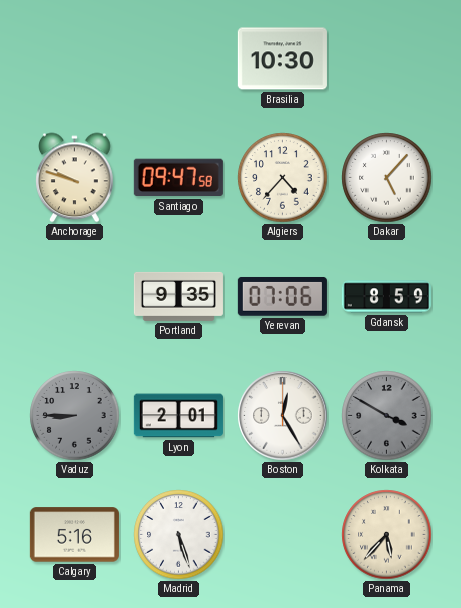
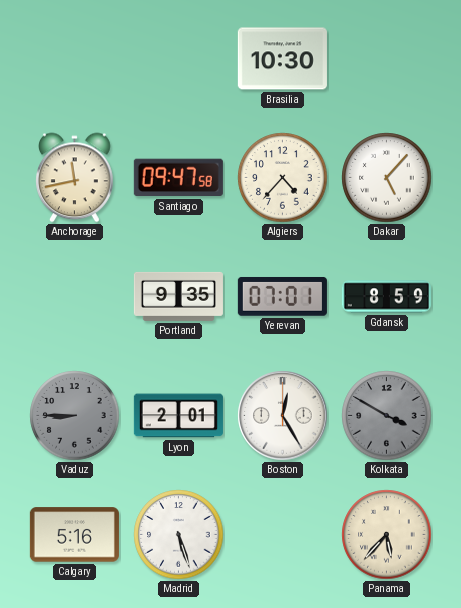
Anchorage: 9:48 -> 11:43
Yerevan: 07:06 -> 07:01
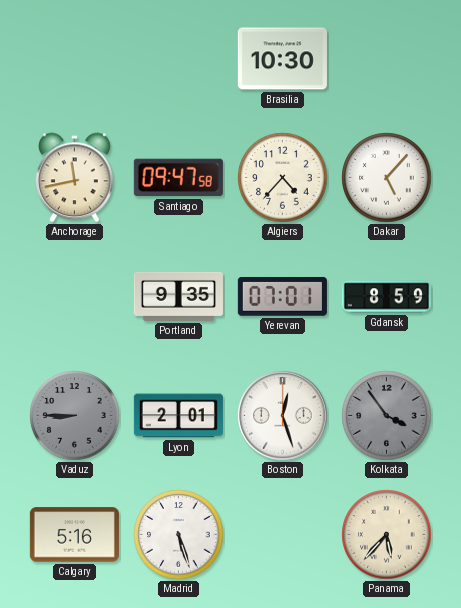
Boston: 12:25 -> 12:27
Kolkata: 3:50 -> 3:54
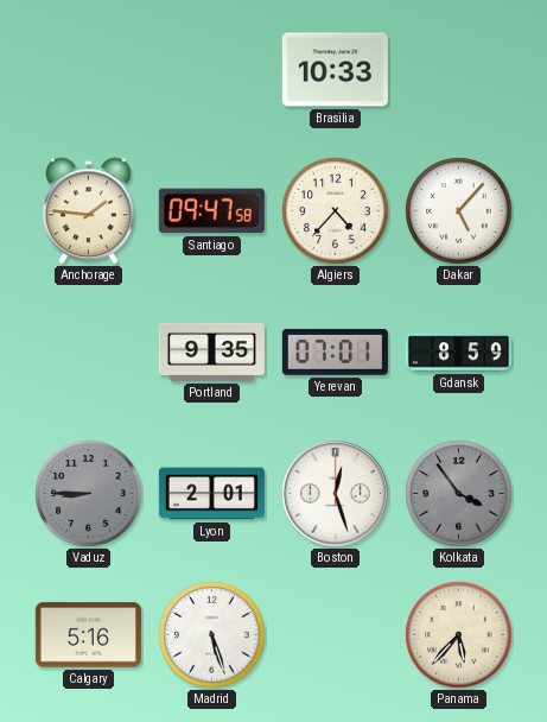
Brasilia: 10:30 -> 10:33
Anchorage: 11:43 -> 1:46
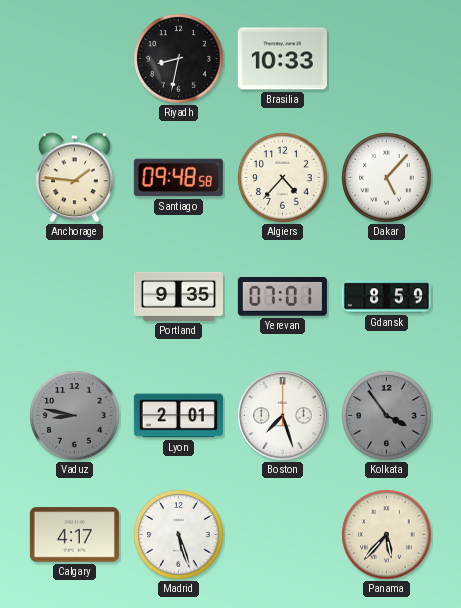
Riyadh: none -> 8:32
Santiago: 09:47 -> 09:48
Vaduz: 8:45 -> 8:47
Boston: 12:27 -> 7:27
Calgary: 5:16 -> 4:17
